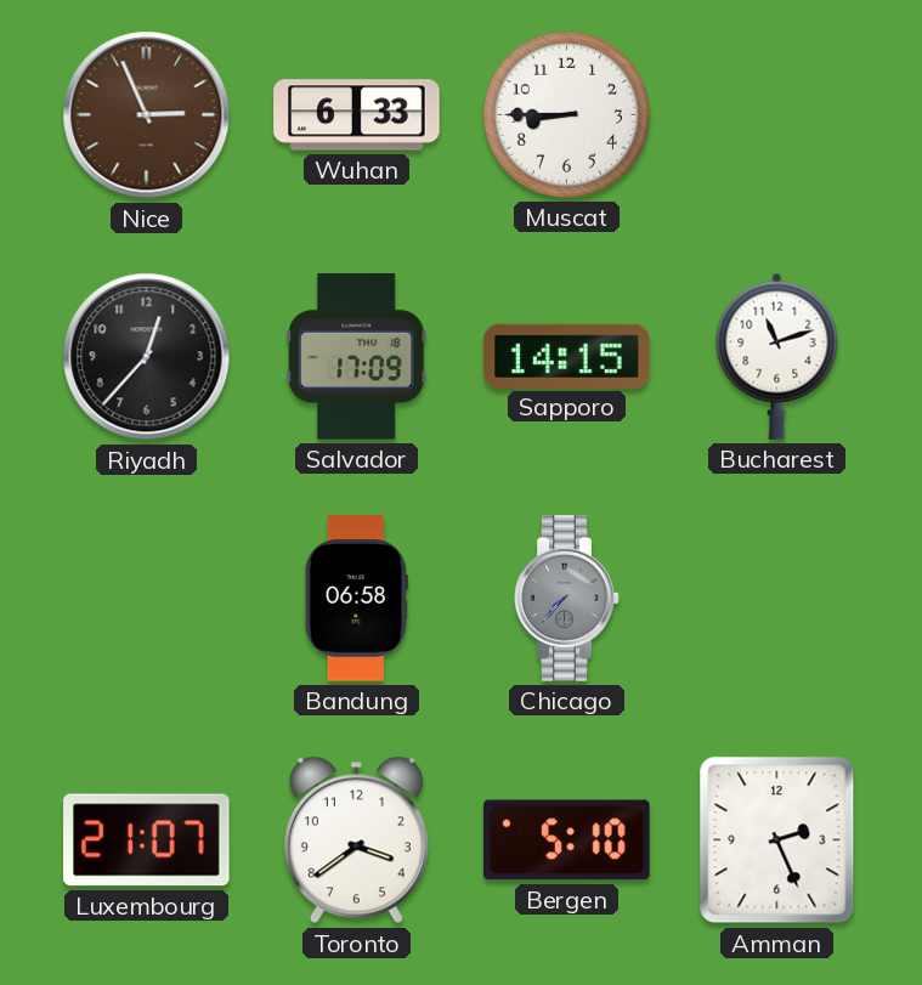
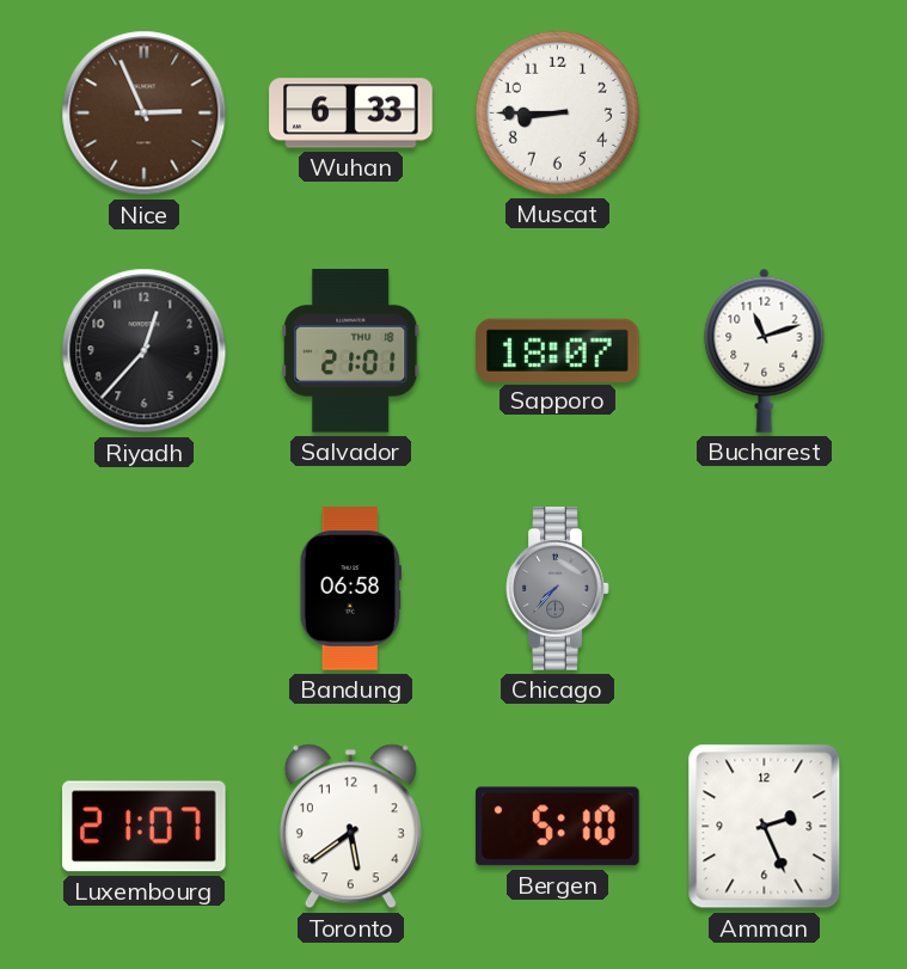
Salvador: 17:09 -> 21:01
Sapporo: 14:15 -> 18:07
Toronto: 3:39 -> 5:39
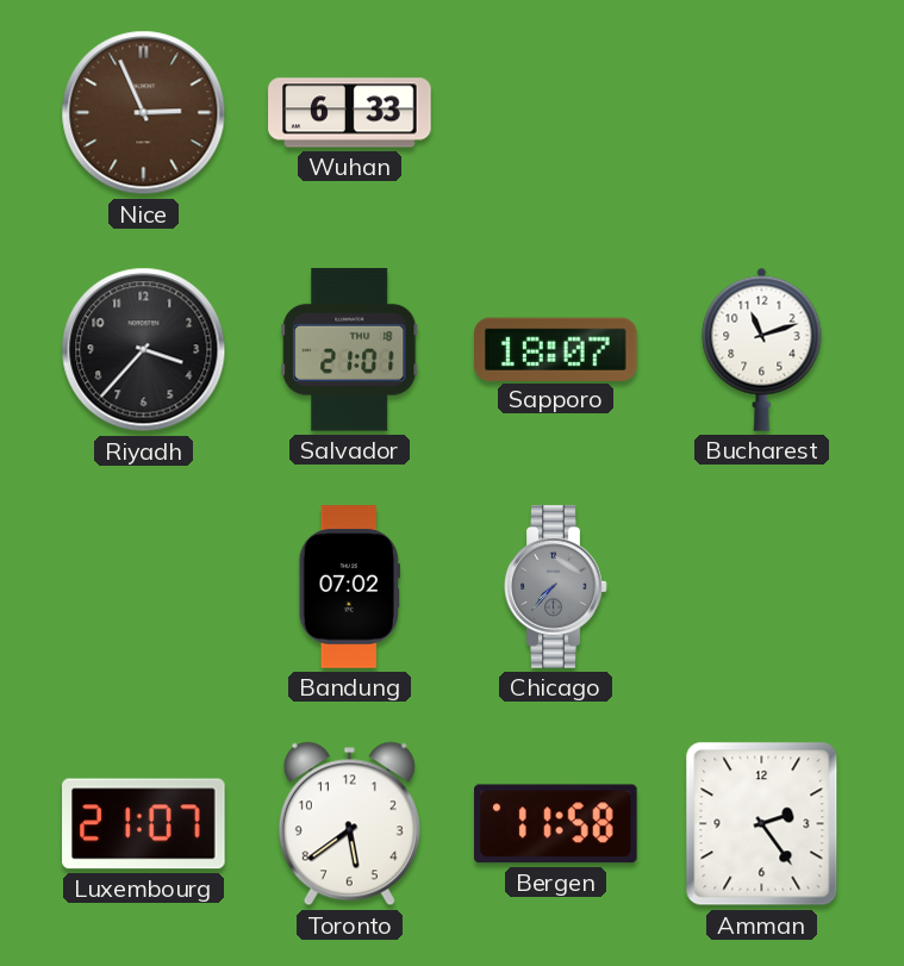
Muscat: 8:45 -> none
Riyadh: 12:37 -> 3:37
Bandung: 06:58 -> 07:02
Bergen: 5:10 -> 11:58
Amman: 2:26 -> 2:24
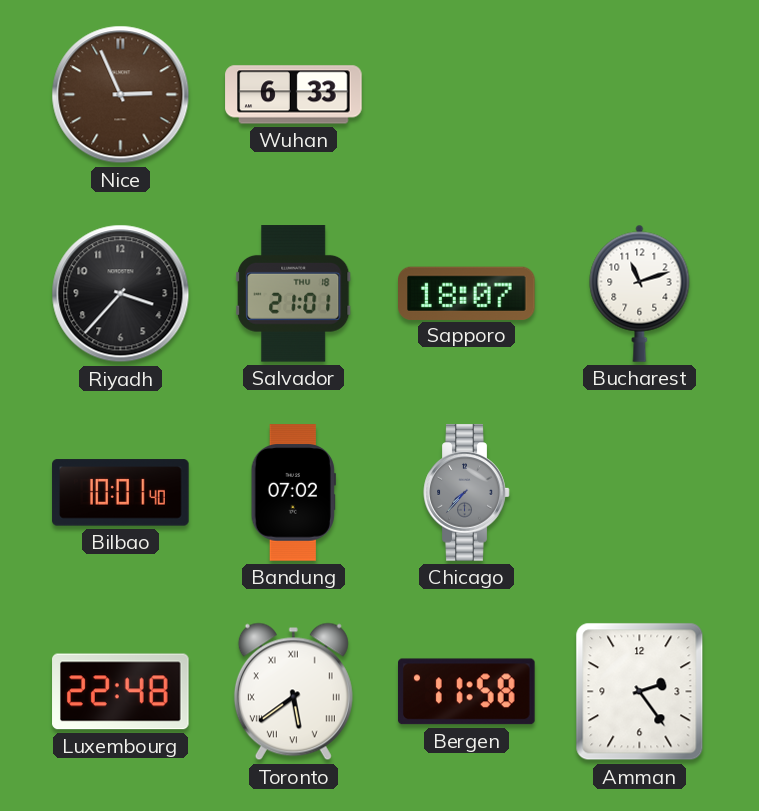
Bilbao: none -> 10:01
Luxembourg: 21:07 -> 22:48
Toronto numerals: Arabic -> Roman
